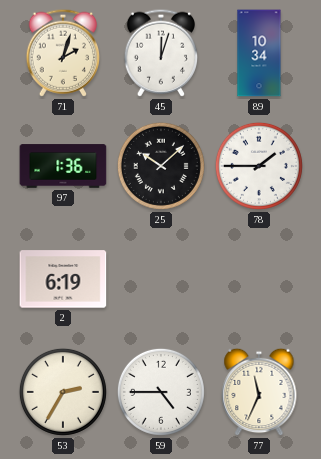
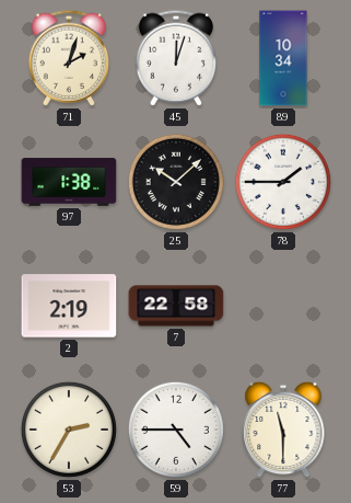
97: 1:36 -> 1:38
2: 6:19 -> 2:19
7: none -> 22:58
77: 11:34 -> 11:30
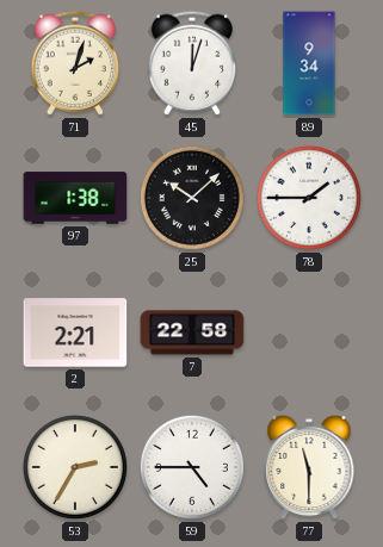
89: 10:34 -> 9:34
2: 2:19 -> 2:21
